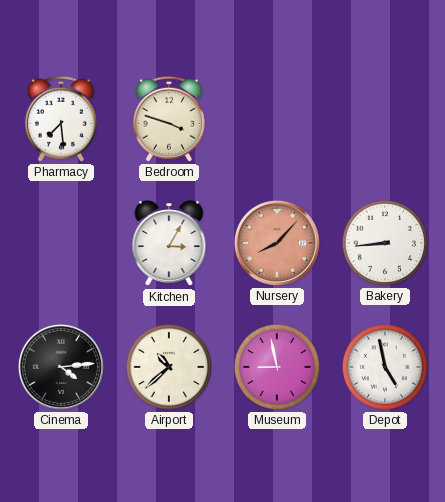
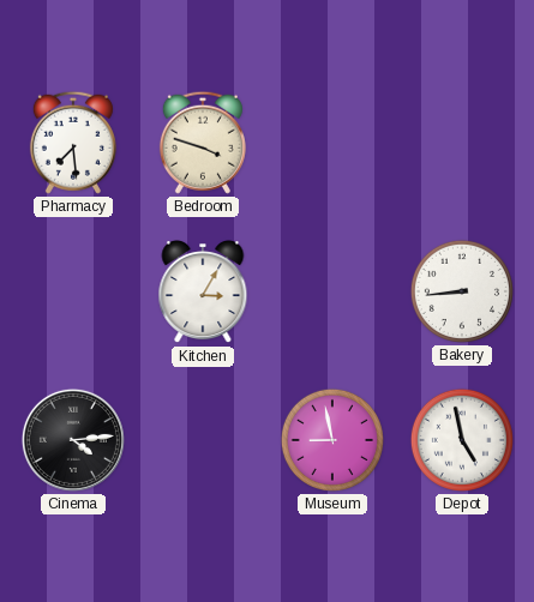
Nursery: 8:07 -> none
Airport: 10:38 -> none
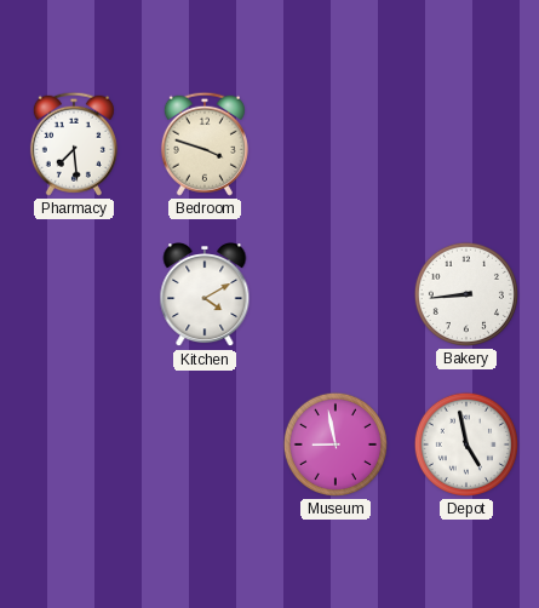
Kitchen: 3:05 -> 4:10
Cinema: 4:14 -> none
